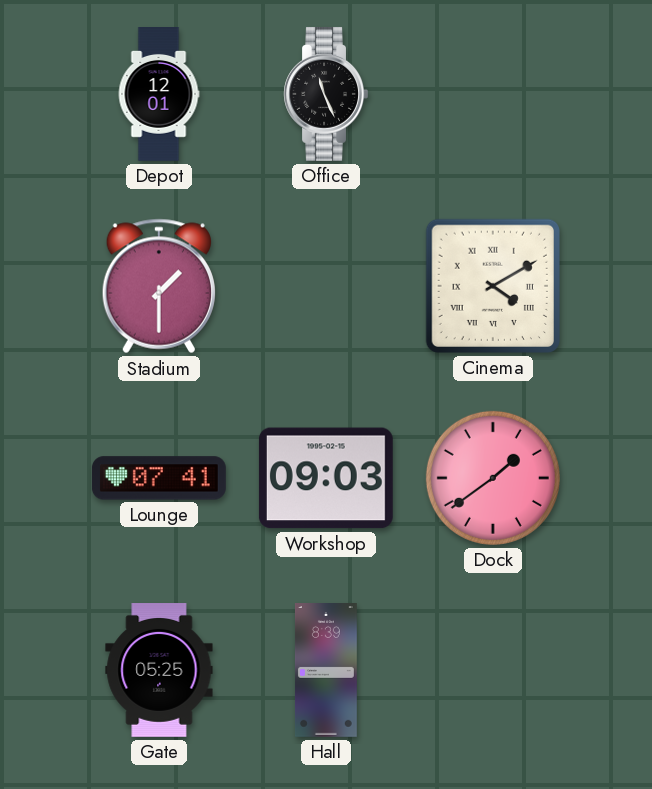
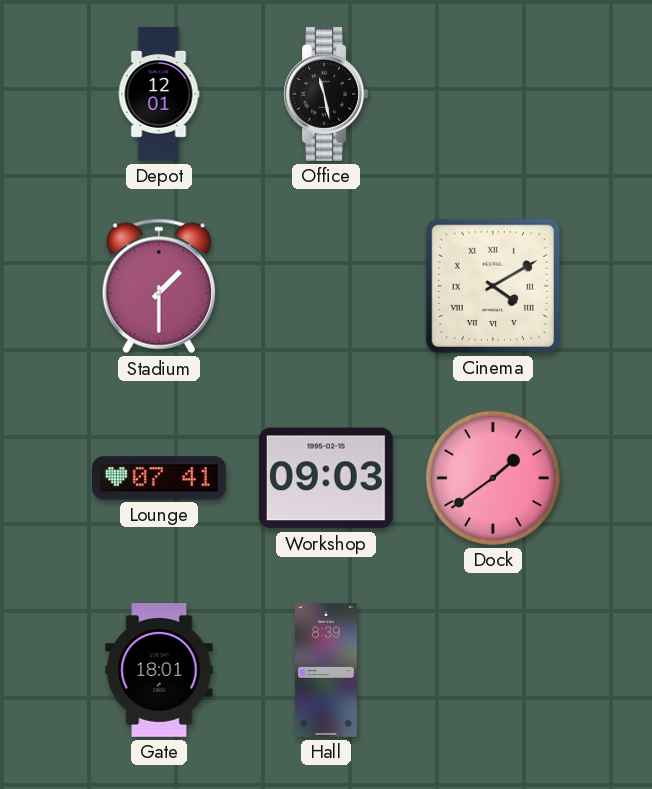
Office: 11:26 -> 11:28
Gate: 05:25 -> 18:01
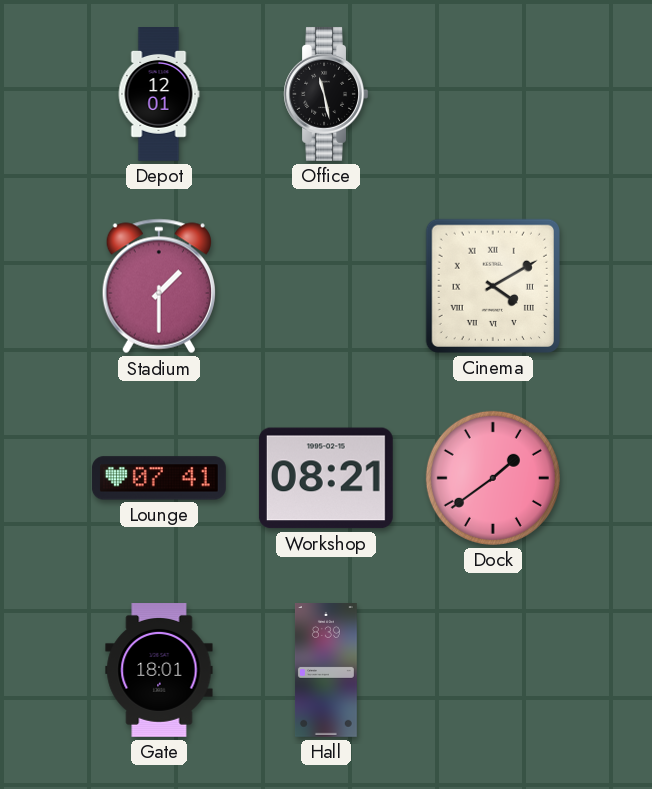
Workshop: 09:03 -> 08:21
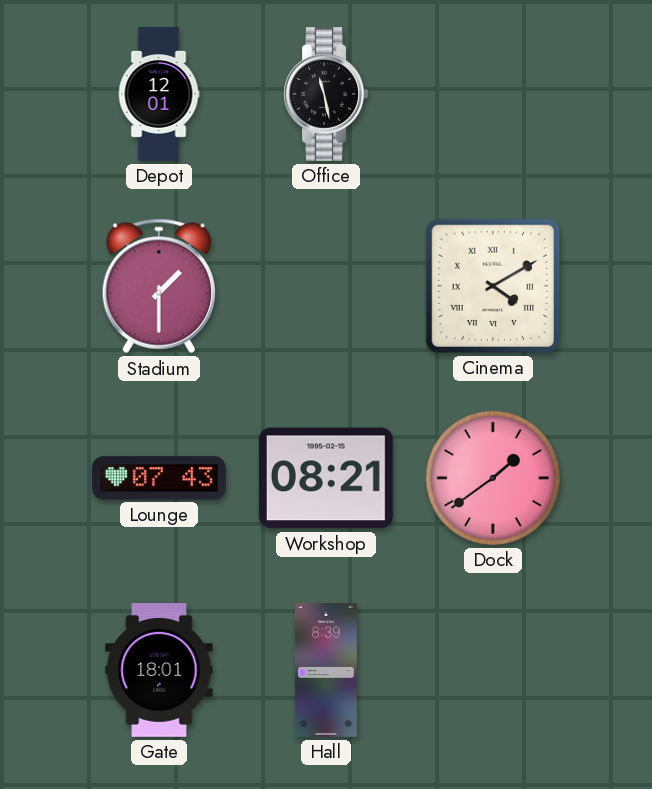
Lounge: 07:41 -> 07:43
